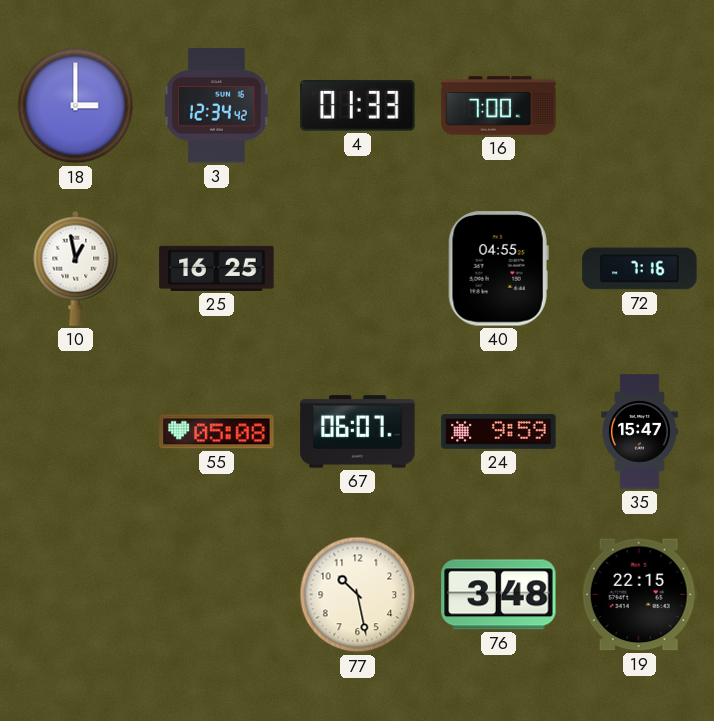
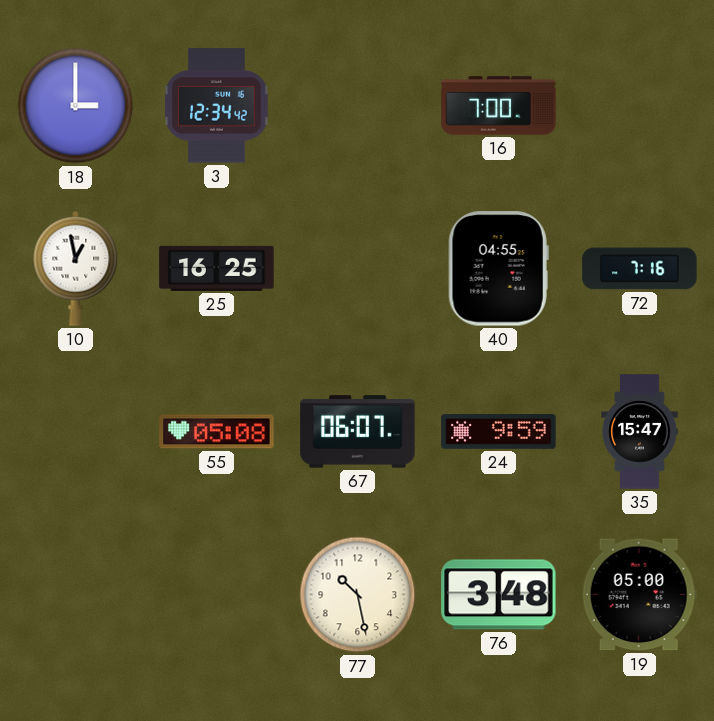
4: 01:33 -> none
19: 22:15 -> 05:00
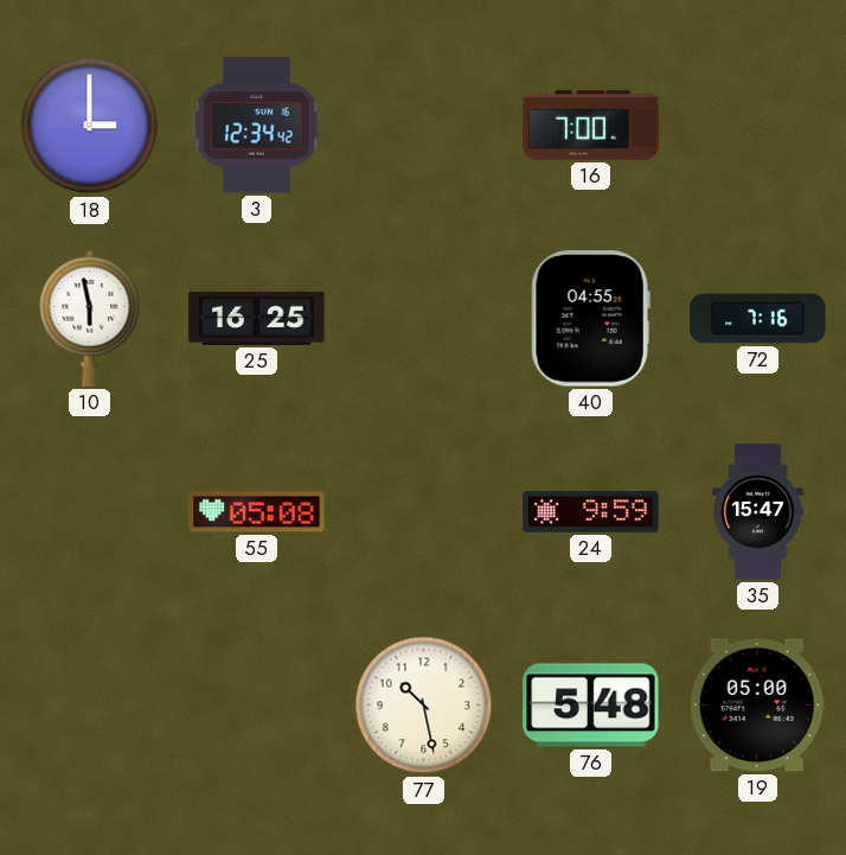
10: 12:58 -> 5:58
67: 06:07 -> none
76: 3:48 -> 5:48
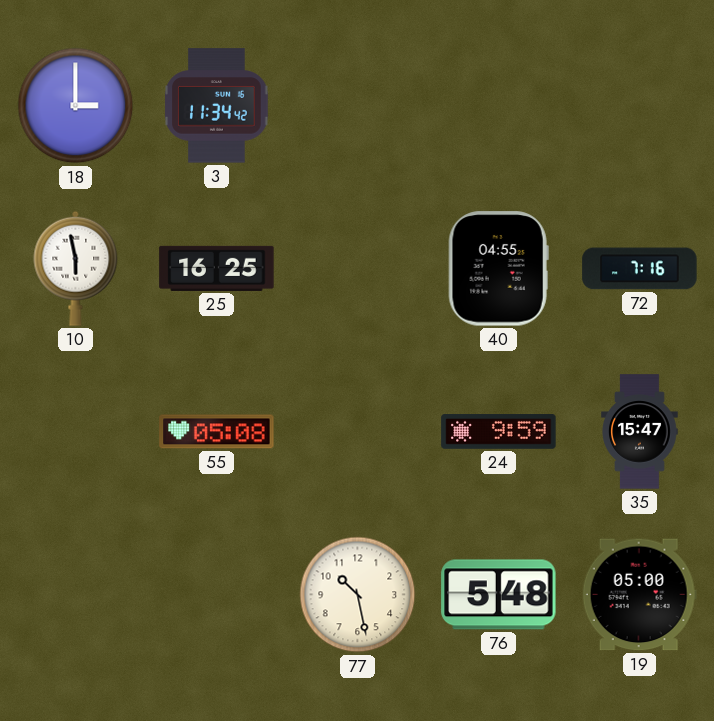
3: 12:34 -> 11:34
16: 7:00 -> none
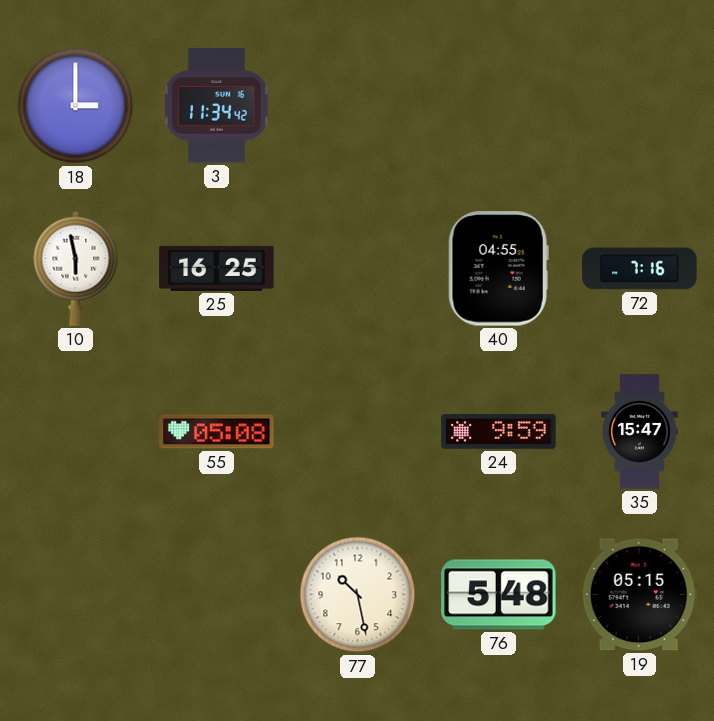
19: 05:00 -> 05:15
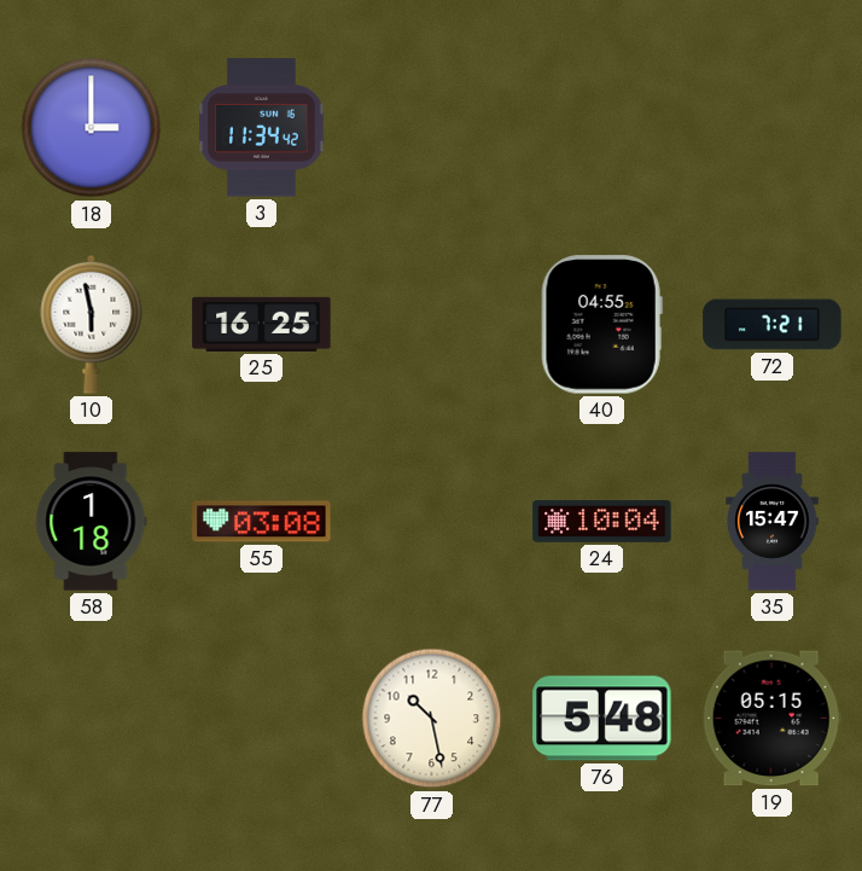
72: 7:16 -> 7:21
58: none -> 1:18
55: 05:08 -> 03:08
24: 9:59 -> 10:04
